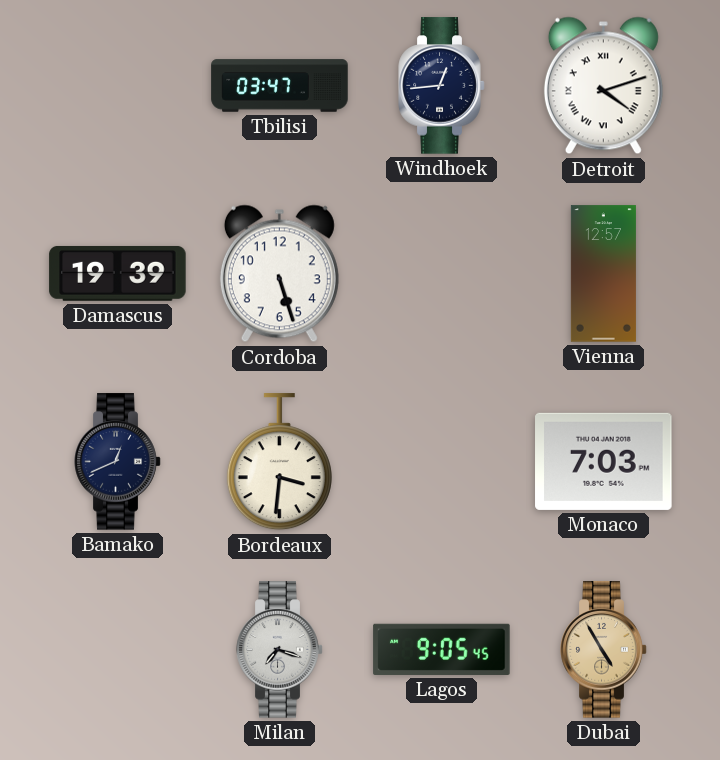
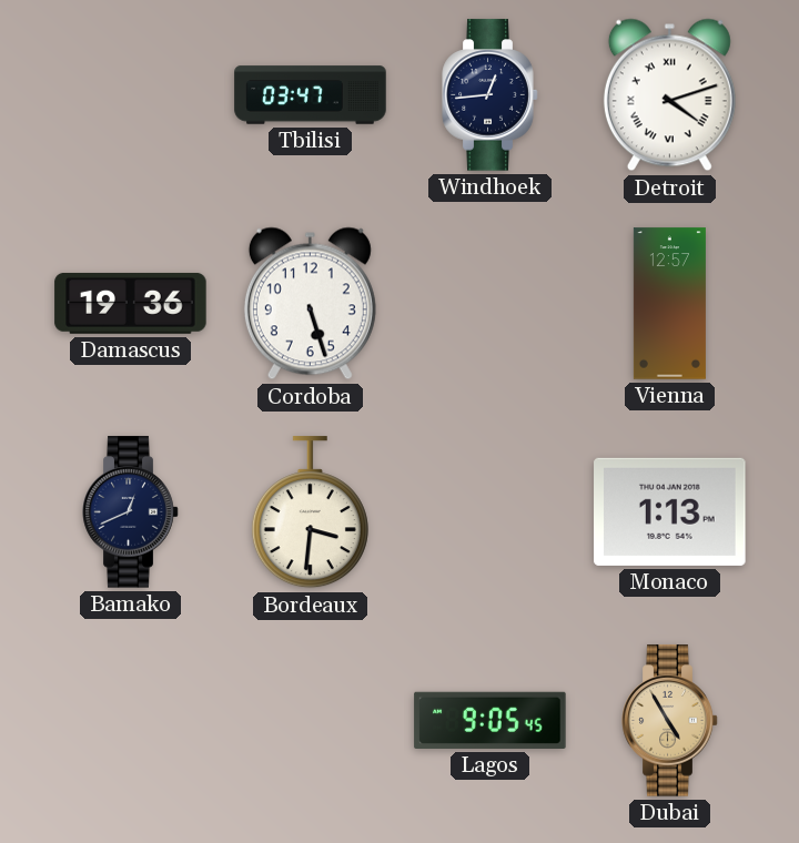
Damascus: 19:39 -> 19:36
Monaco: 7:03 -> 1:13
Milan: 7:18 -> none
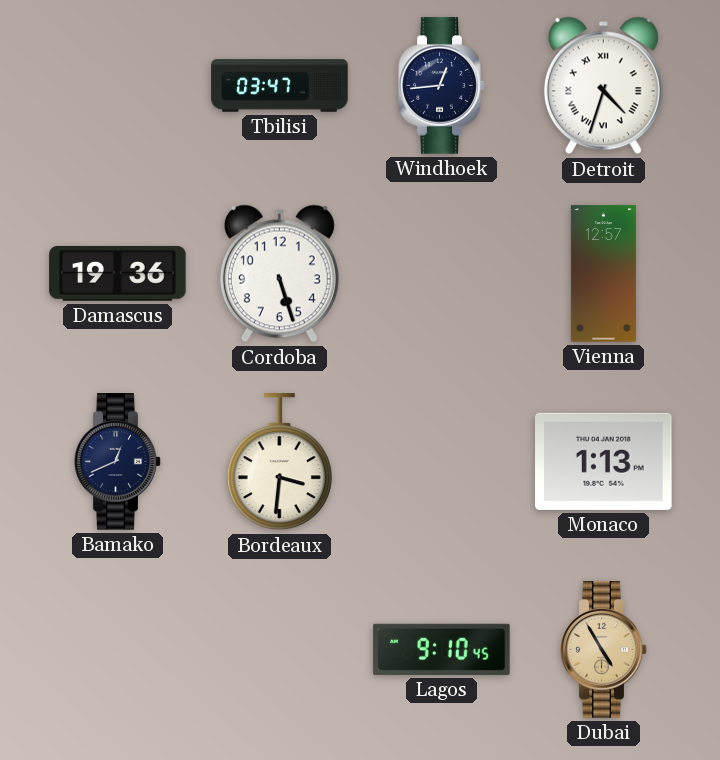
Detroit: 4:12 -> 4:33
Lagos: 9:05 -> 9:10
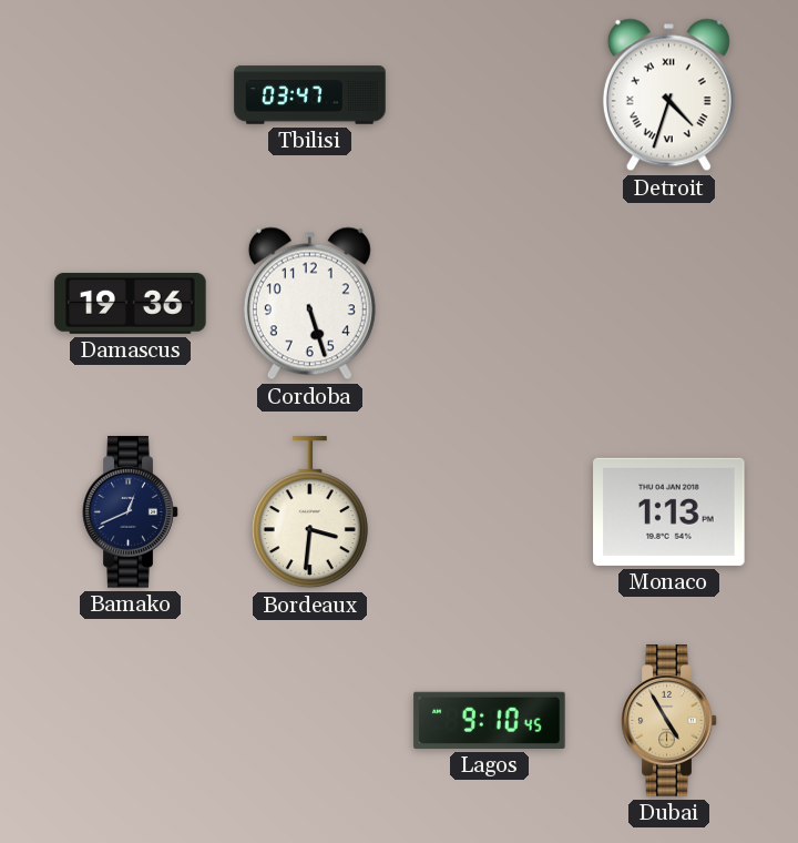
Windhoek: 12:44 -> none
Vienna: 12:57 -> none
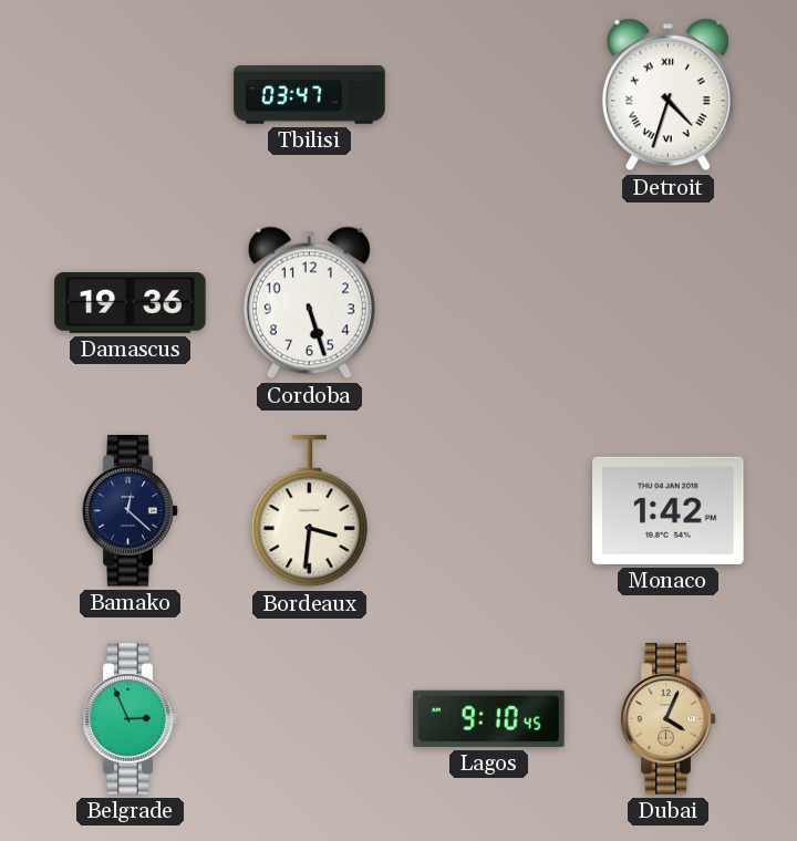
Bamako: 12:41 -> 12:22
Monaco: 1:13 -> 1:42
Belgrade: none -> 2:56
Dubai: 4:55 -> 4:04
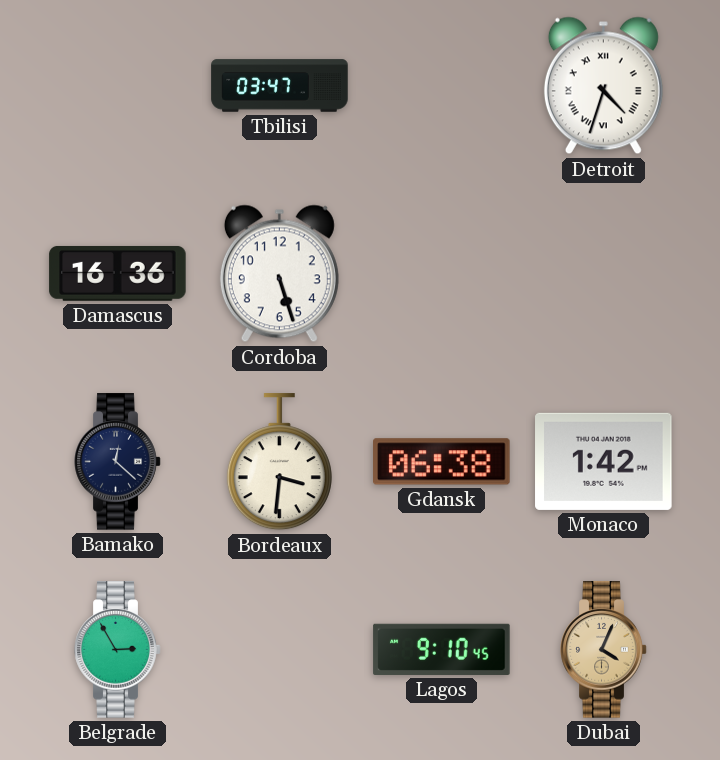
Damascus: 19:36 -> 16:36
Gdansk: none -> 06:38
Belgrade: 2:56 -> 2:55
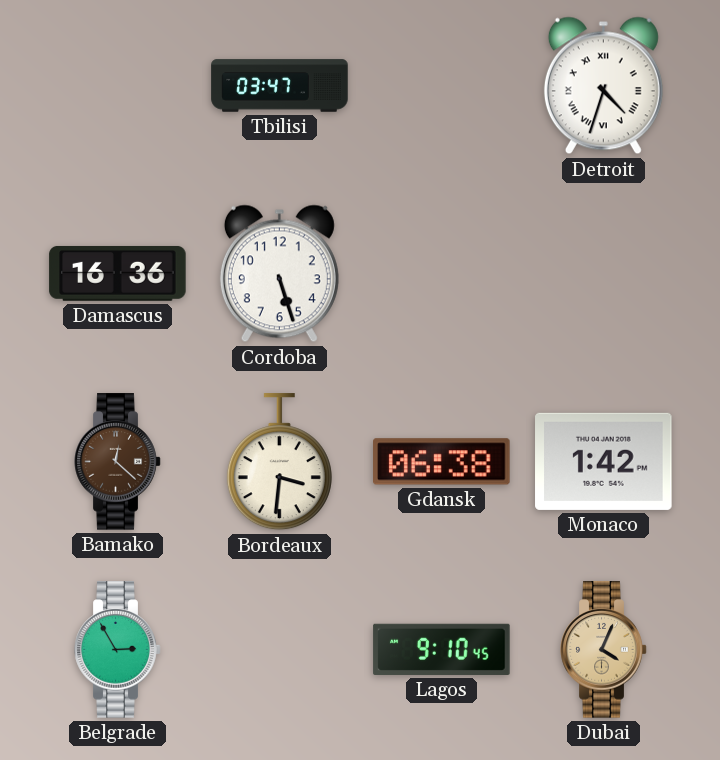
Bamako dial: navy -> brown
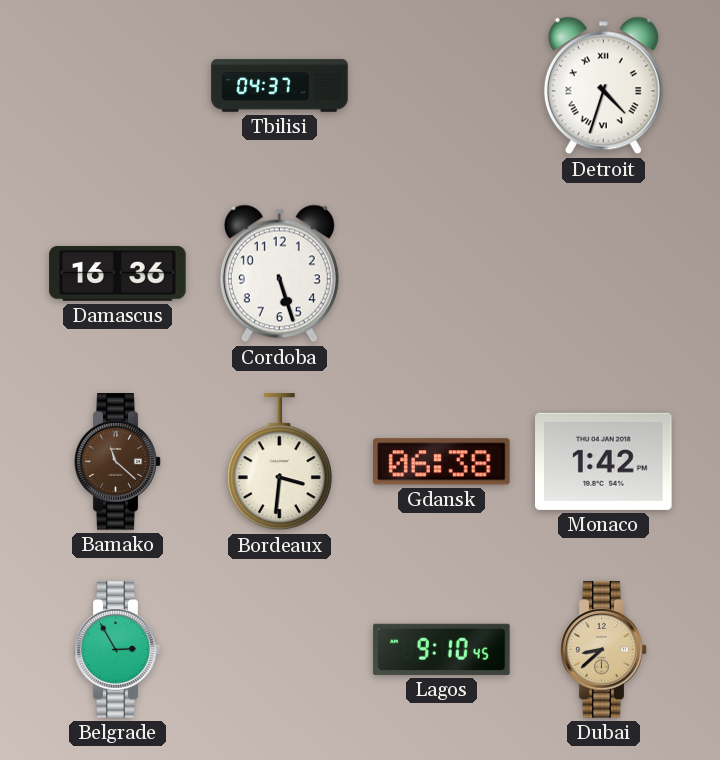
Tbilisi: 03:47 -> 04:37
Bamako: 12:22 -> 11:22
Dubai: 4:04 -> 8:38
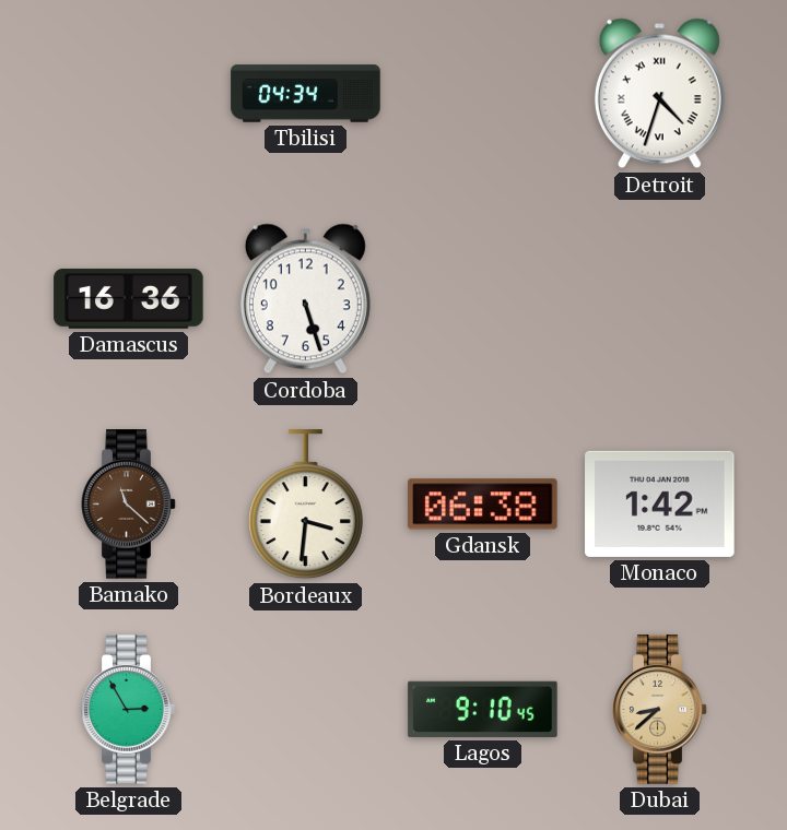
Tbilisi: 04:37 -> 04:34
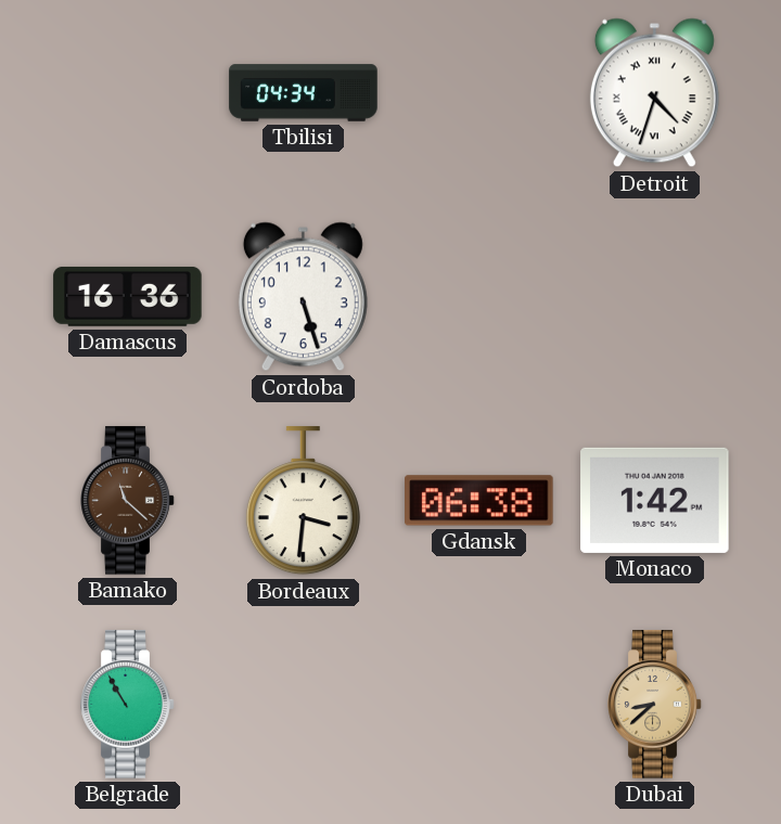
Belgrade: 2:55 -> 10:55
Lagos: 9:10 -> none
